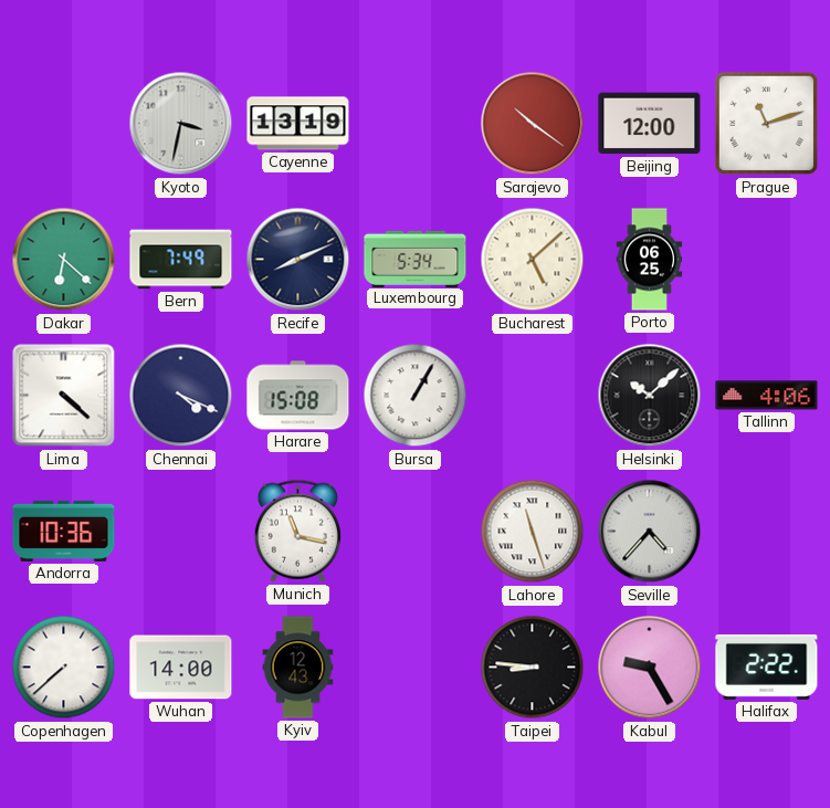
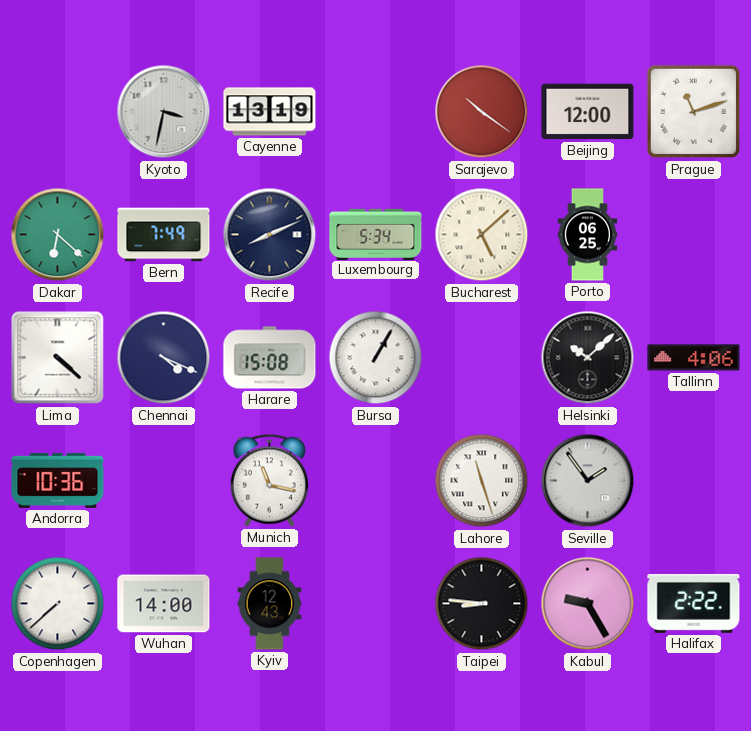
Seville: 4:37 -> 1:54
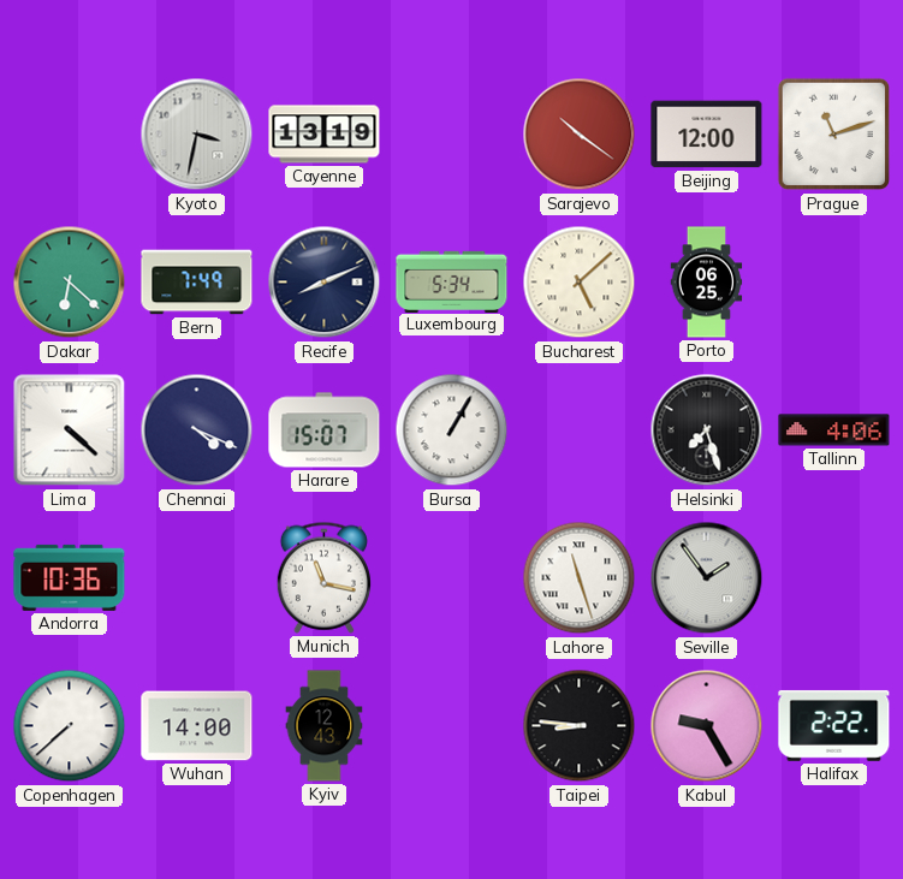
Harare: 15:08 -> 15:07
Helsinki: 10:08 -> 7:27
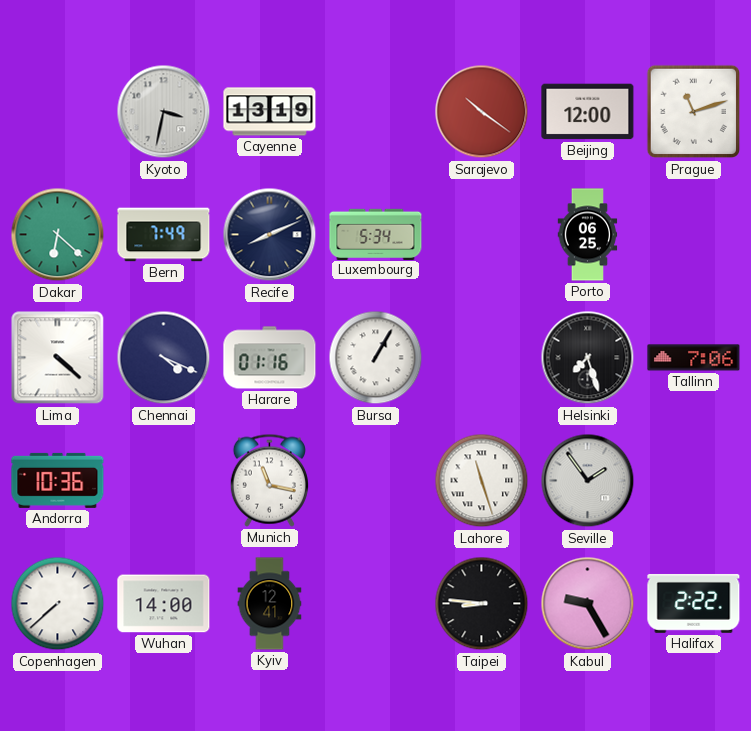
Bucharest: 5:08 -> none
Harare: 15:07 -> 01:16
Tallinn: 4:06 -> 7:06
Kyiv: 12:43 -> 12:41
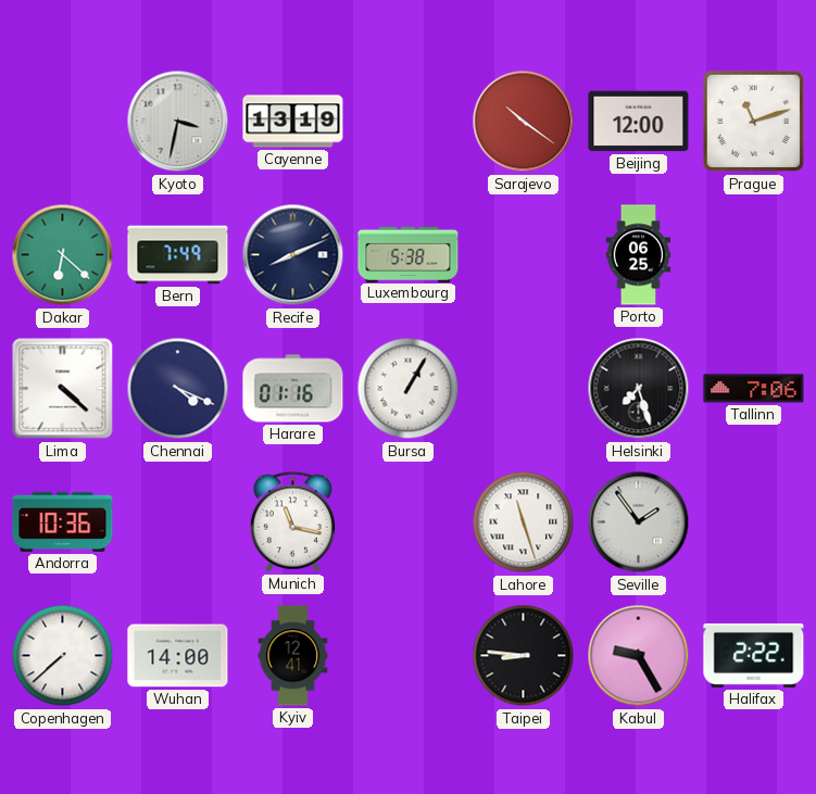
Luxembourg: 5:34 -> 5:38
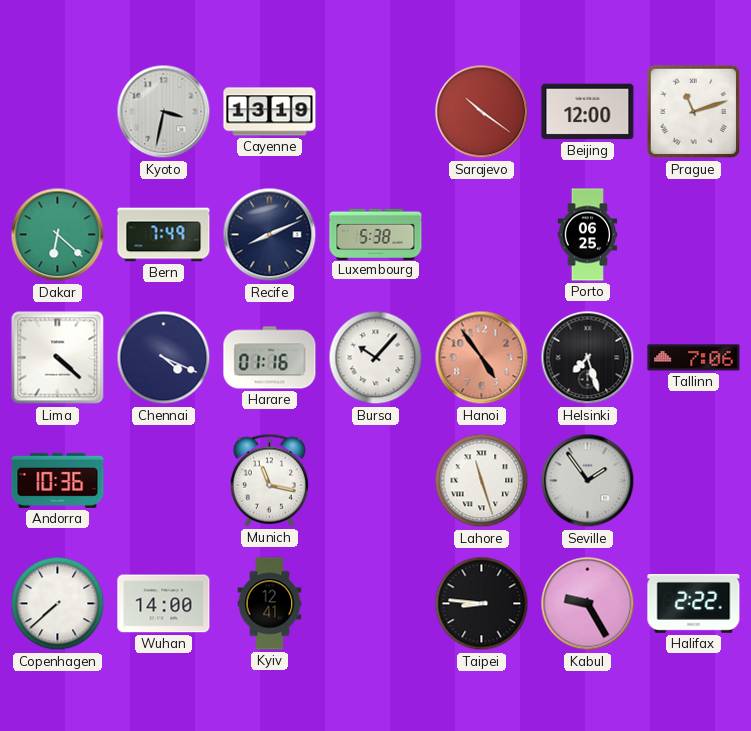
Bursa: 1:05 -> 10:07
Hanoi: none -> 4:54
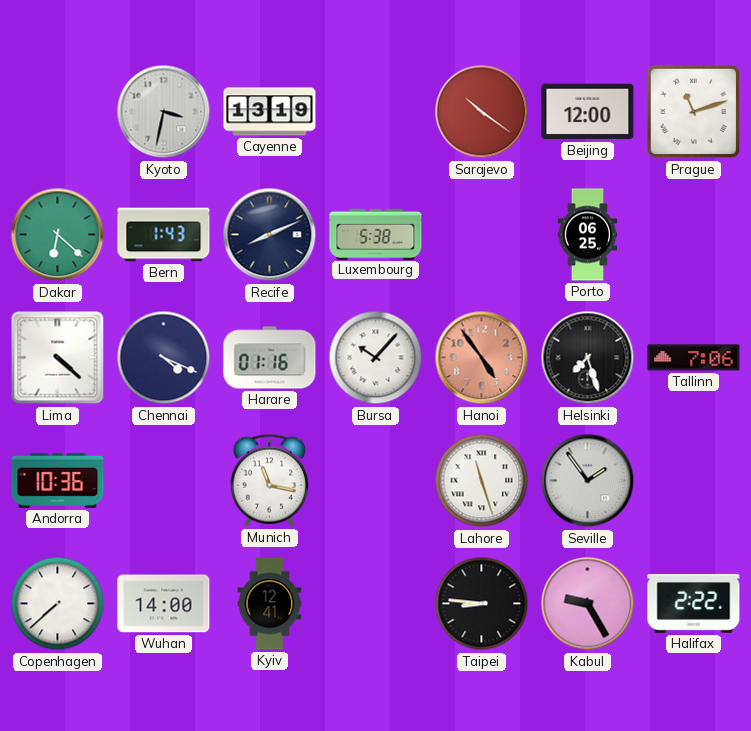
Bern: 7:49 -> 1:43
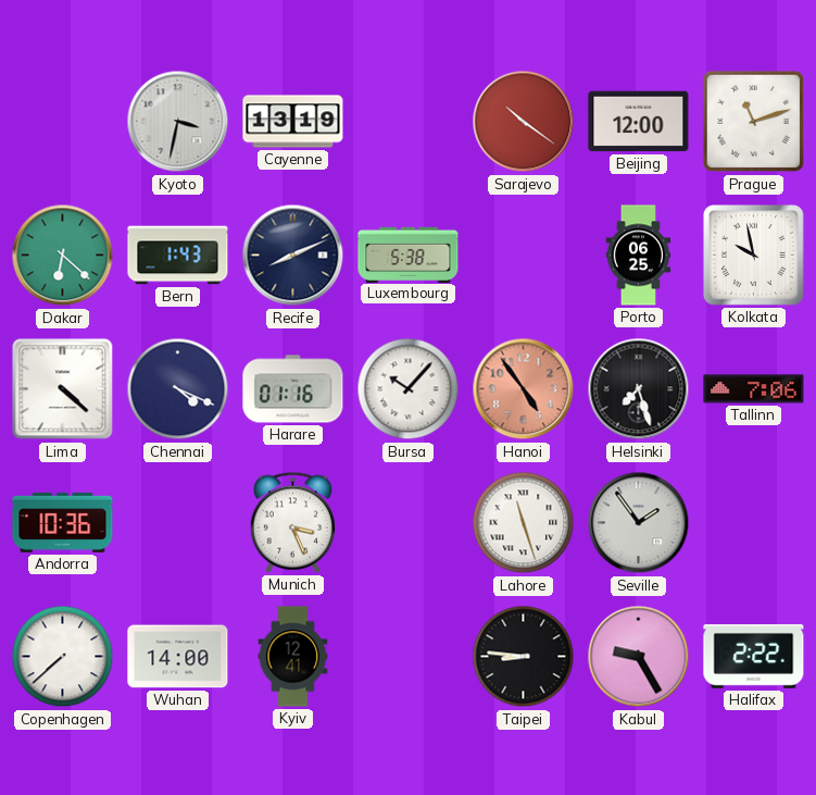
Kolkata: none -> 9:58
Munich: 11:17 -> 3:26
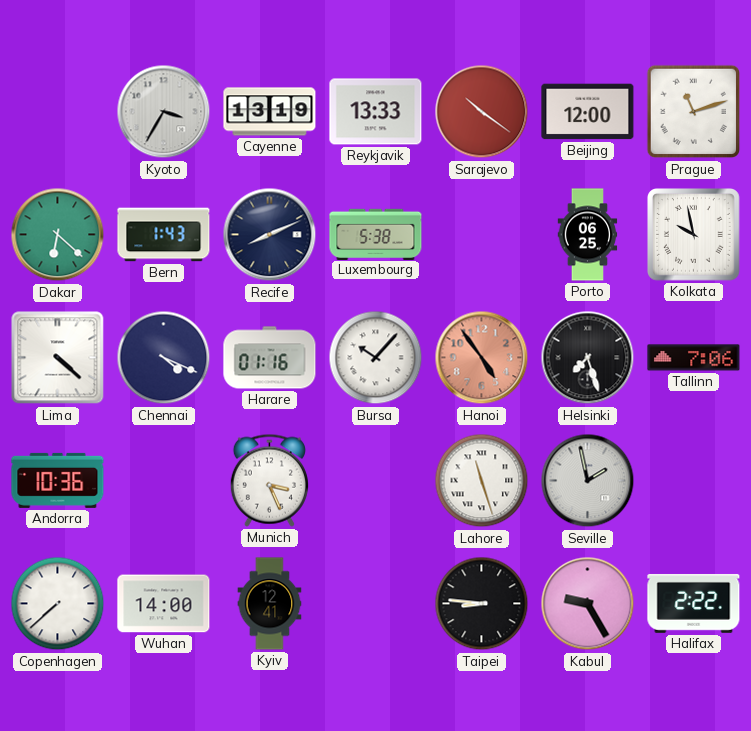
Kyoto: 3:32 -> 3:35
Reykjavik: none -> 13:33
Seville: 1:54 -> 1:58
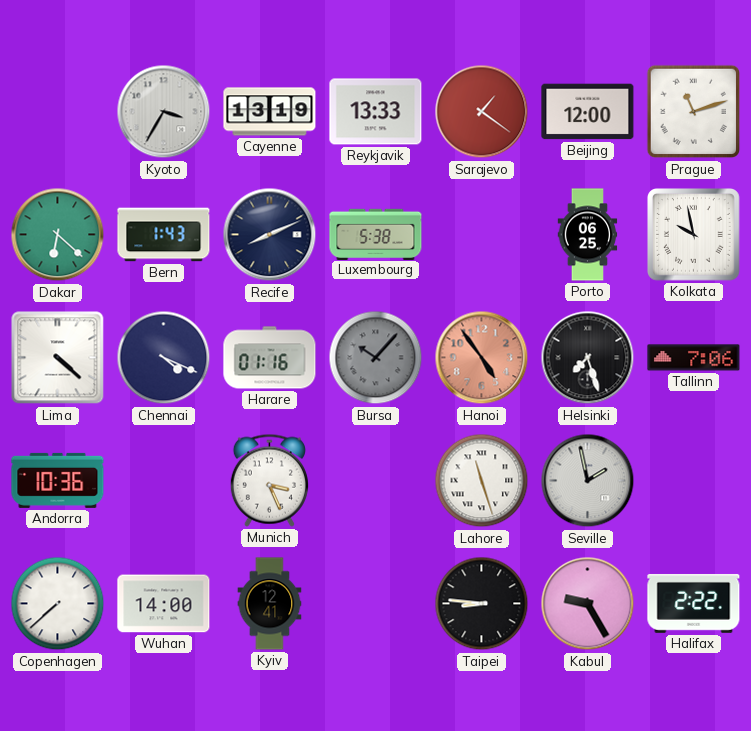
Sarajevo: 10:21 -> 1:21
Bursa dial: white -> grey
